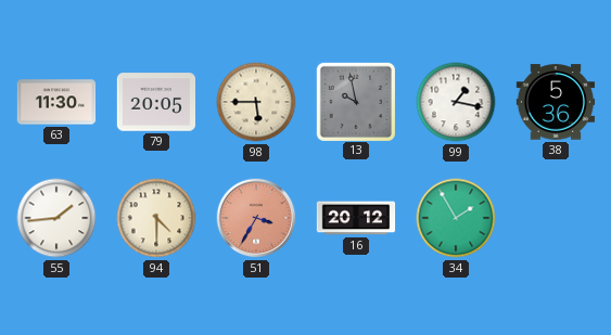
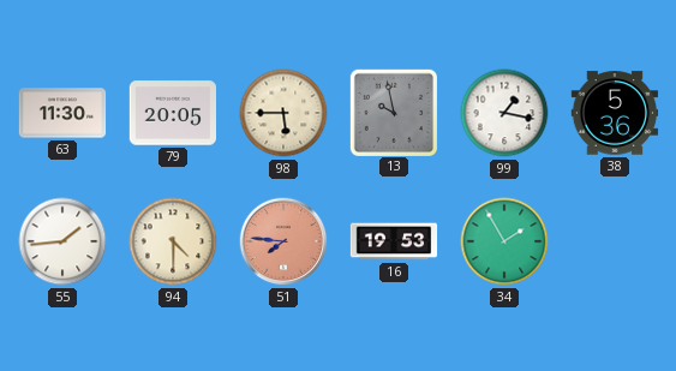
51: 3:35 -> 7:46
16: 20:12 -> 19:53
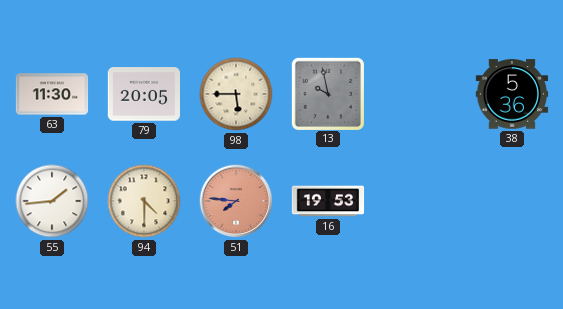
99: 1:17 -> none
34: 1:55 -> none
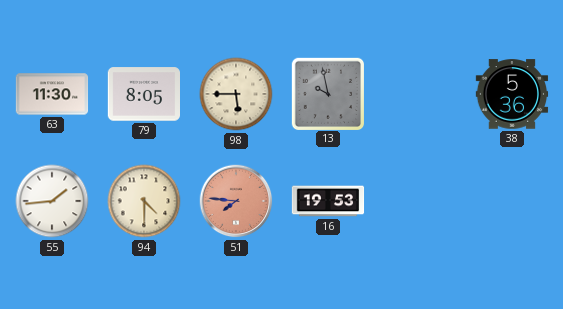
79: 20:05 -> 8:05
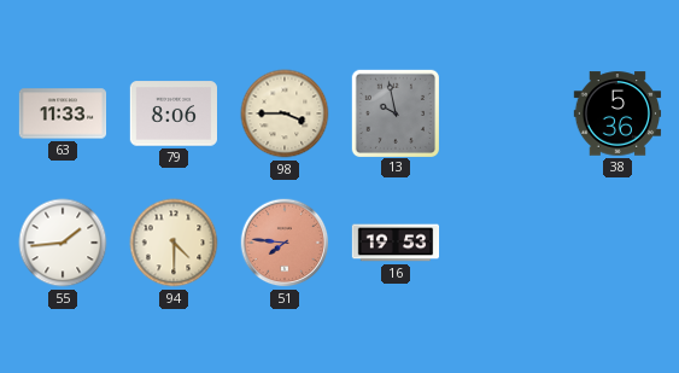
63: 11:30 -> 11:33
79: 8:05 -> 8:06
98: 5:45 -> 3:45
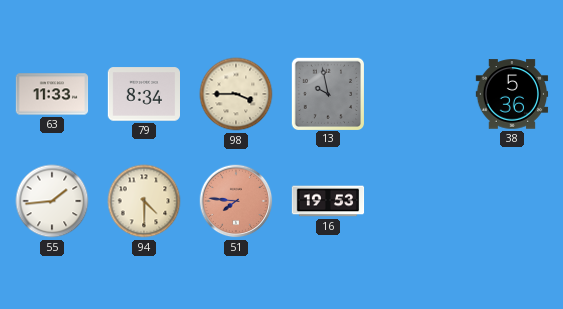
79: 8:06 -> 8:34
